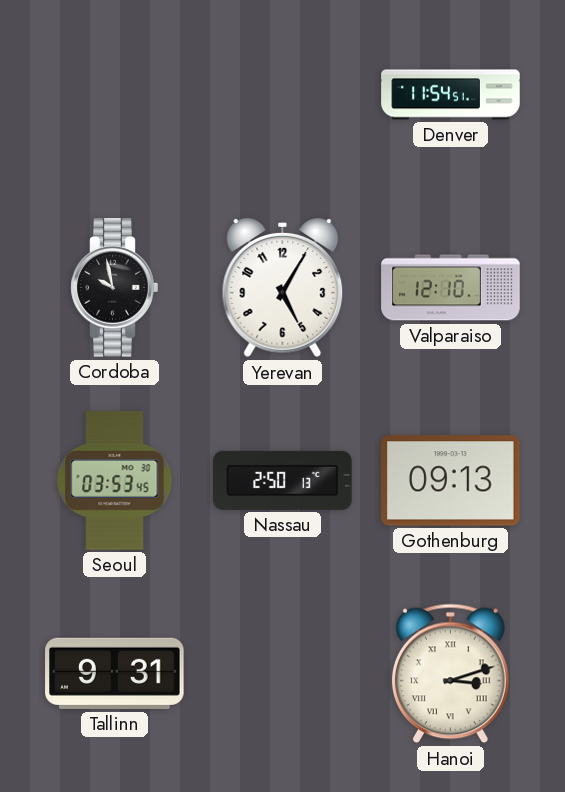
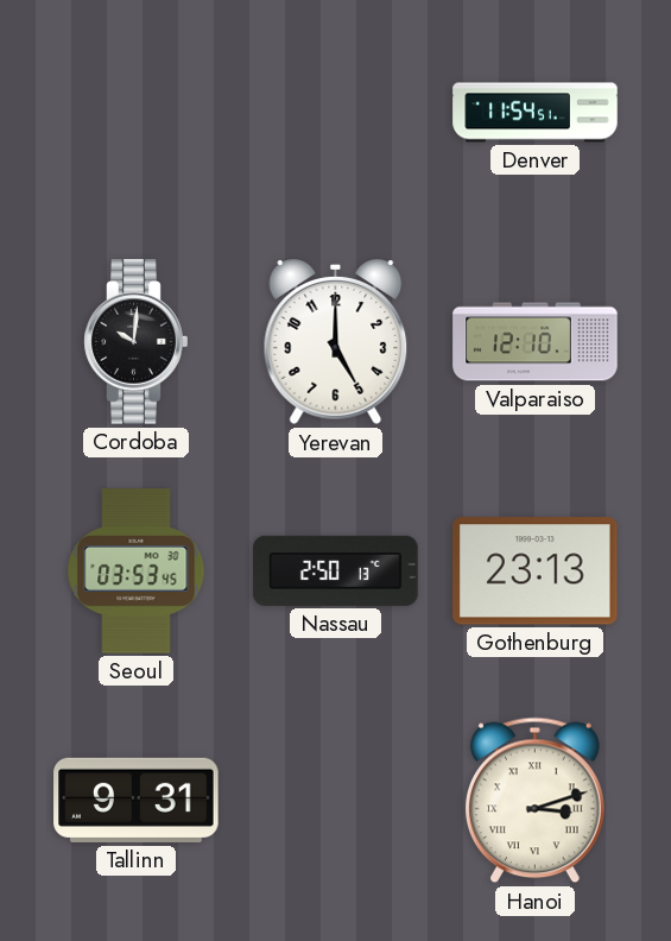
Cordoba: 9:58 -> 10:01
Yerevan: 5:05 -> 5:00
Gothenburg: 09:13 -> 23:13
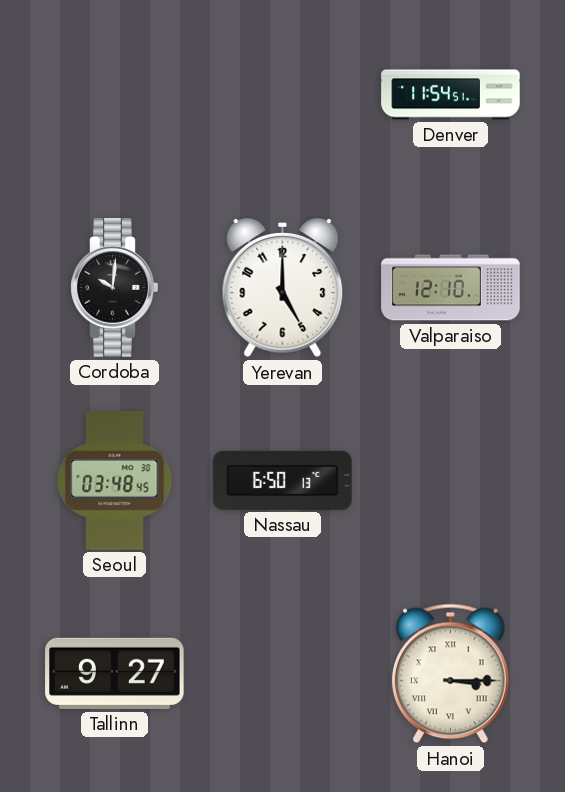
Seoul: 03:53 -> 03:48
Nassau: 2:50 -> 6:50
Gothenburg: 23:13 -> none
Tallinn: 9:31 -> 9:27
Hanoi: 3:12 -> 3:15
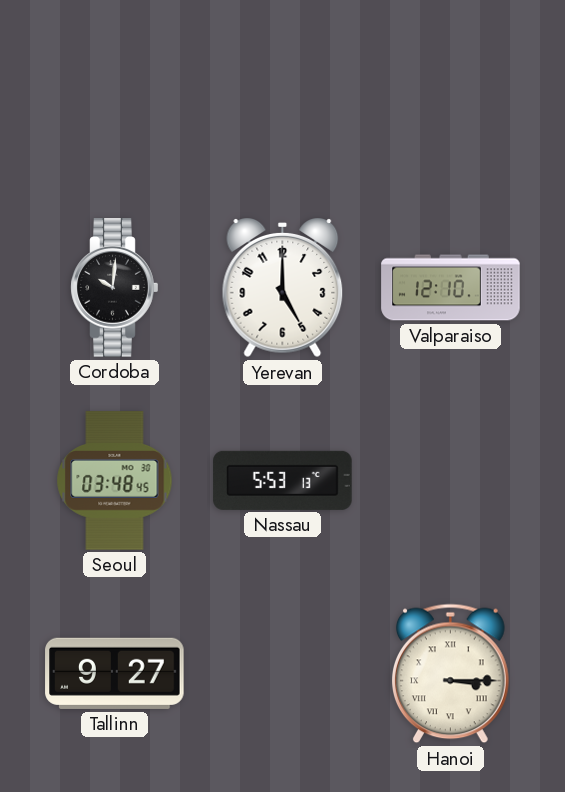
Denver: 11:54 -> none
Nassau: 6:50 -> 5:53
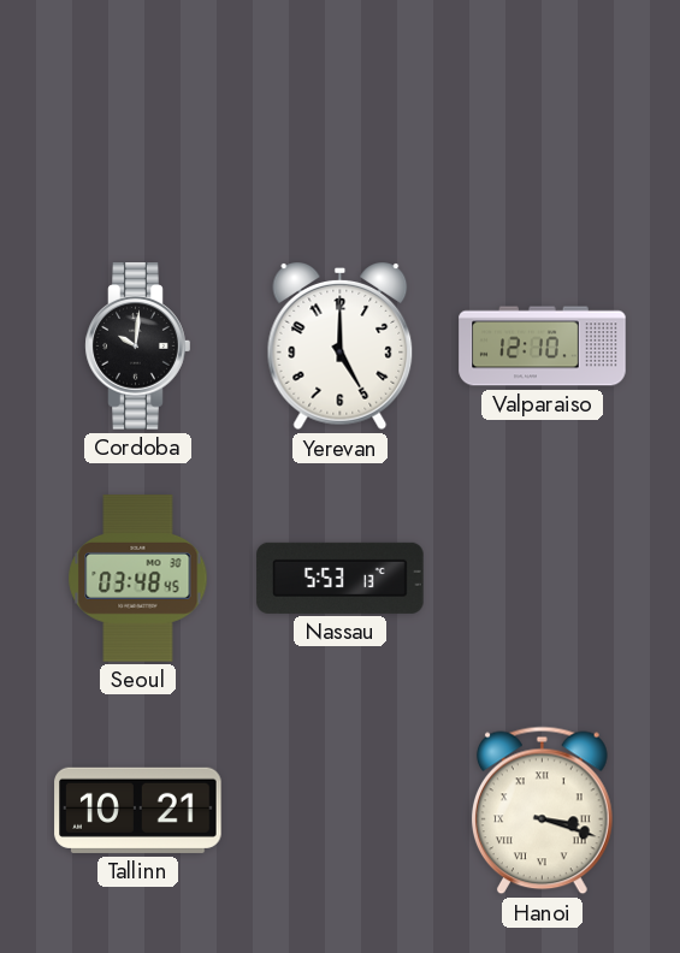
Tallinn: 9:27 -> 10:21
Hanoi: 3:15 -> 3:18
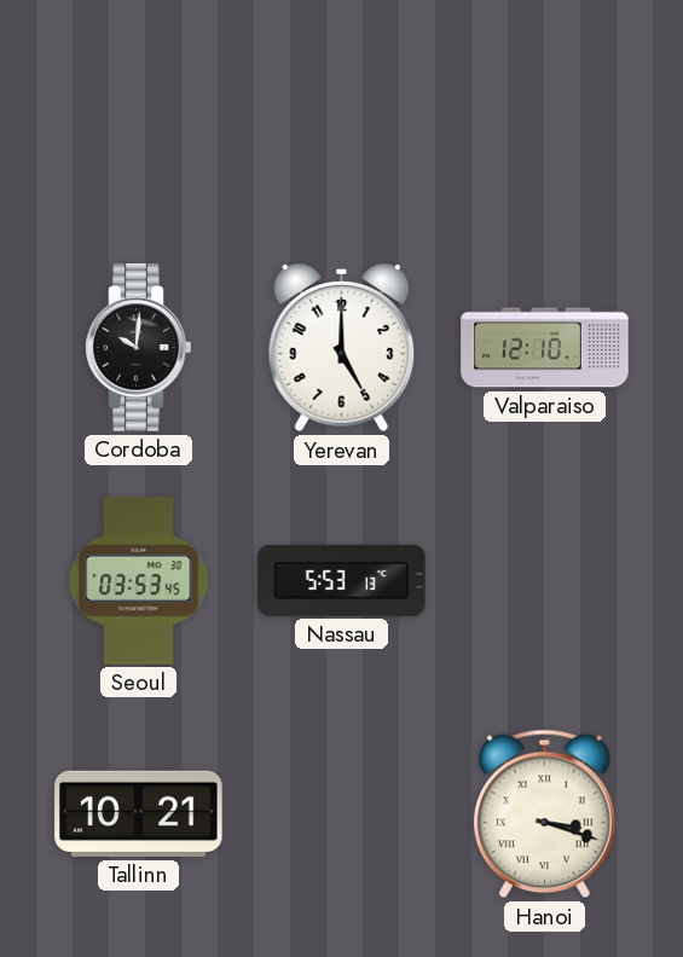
Seoul: 03:48 -> 03:53
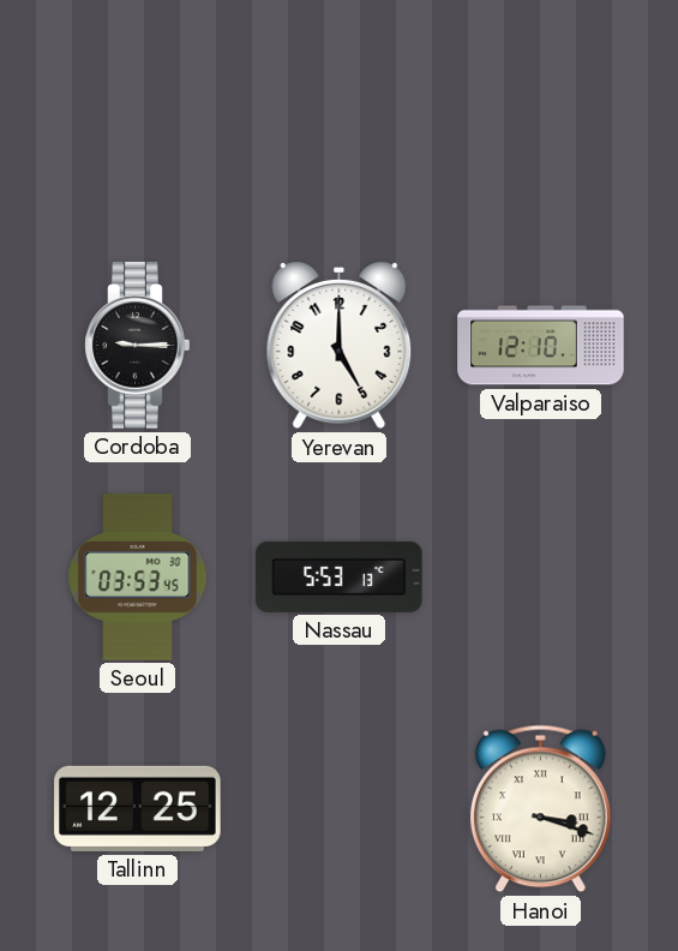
Cordoba: 10:01 -> 9:15
Tallinn: 10:21 -> 12:25
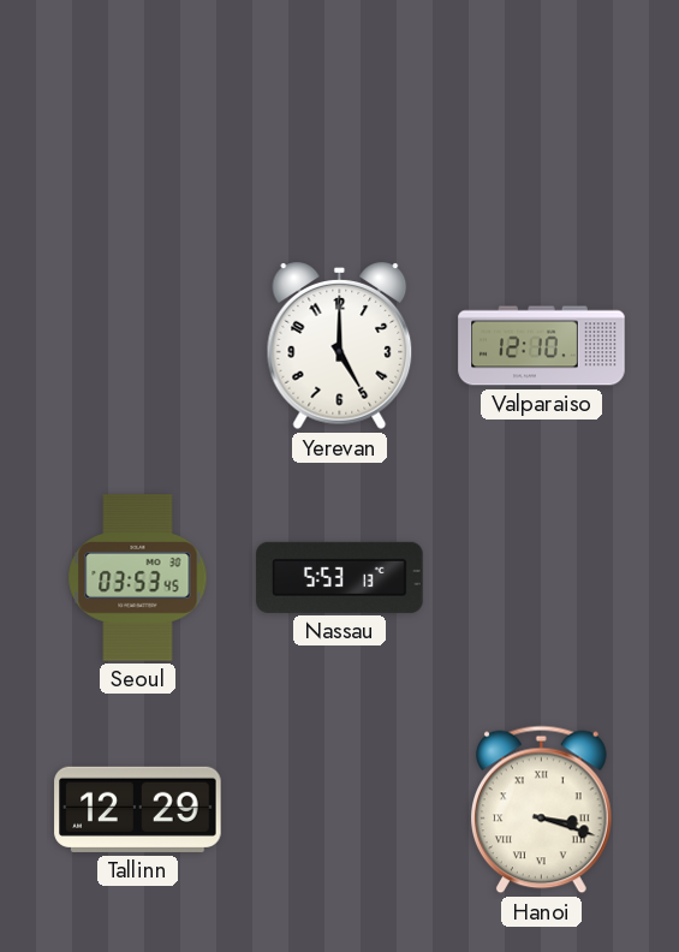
Cordoba: 9:15 -> none
Tallinn: 12:25 -> 12:29
